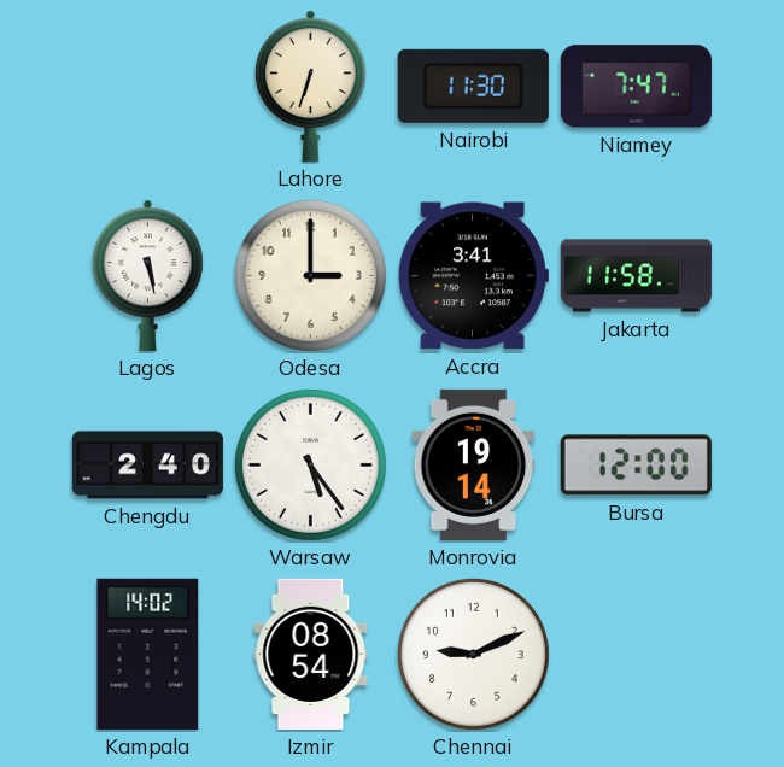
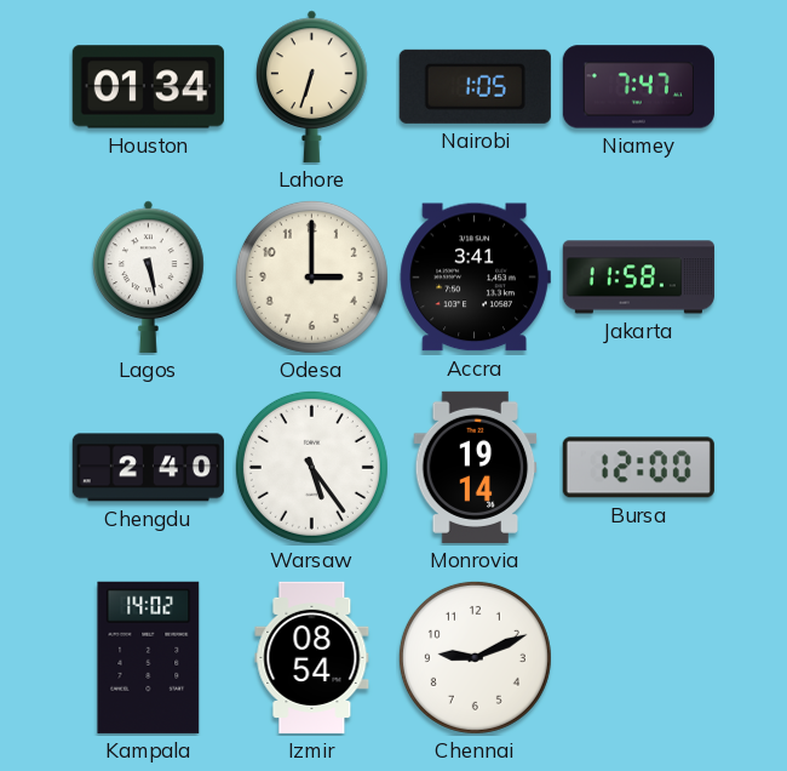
Houston: none -> 01:34
Nairobi: 11:30 -> 1:05
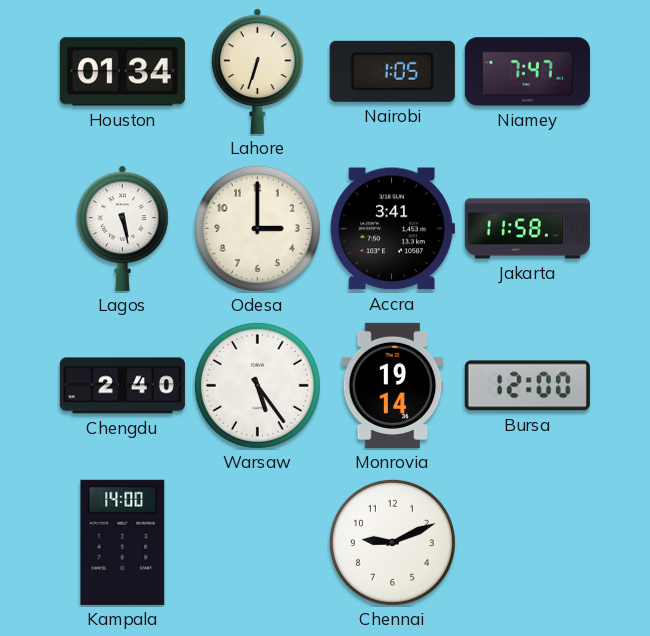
Kampala: 14:02 -> 14:00
Izmir: 08:54 -> none
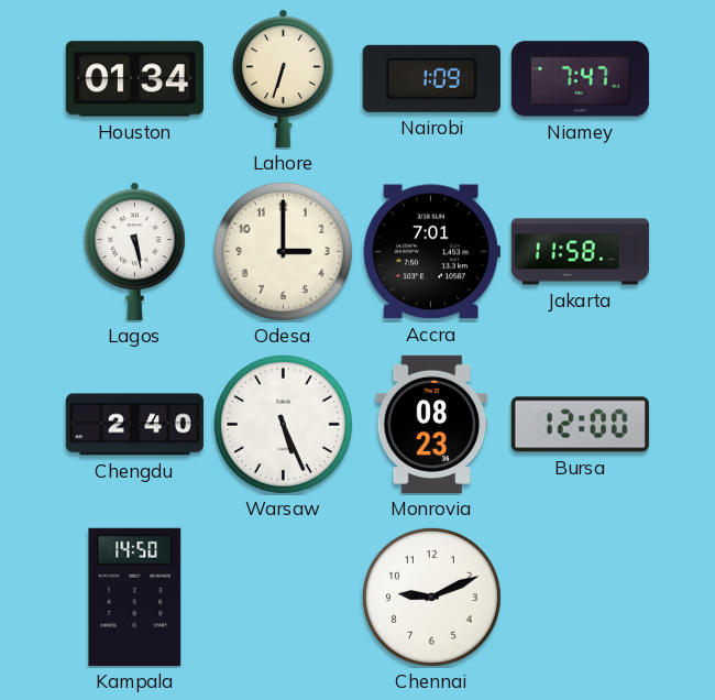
Nairobi: 1:05 -> 1:09
Accra: 3:41 -> 7:01
Warsaw: 5:24 -> 5:26
Monrovia: 19:14 -> 08:23
Kampala: 14:00 -> 14:50
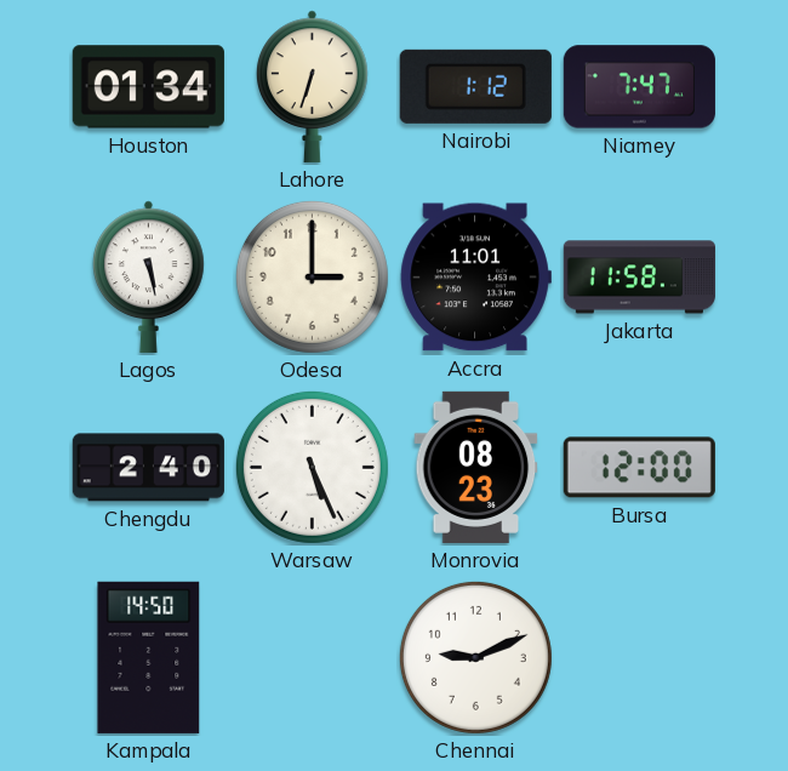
Nairobi: 1:09 -> 1:12
Accra: 7:01 -> 11:01
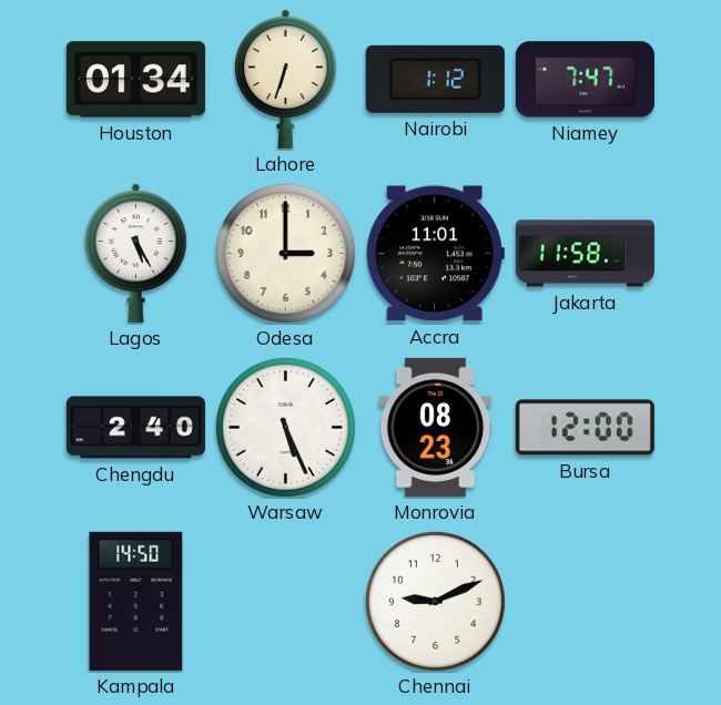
Lagos: 5:28 -> 5:25
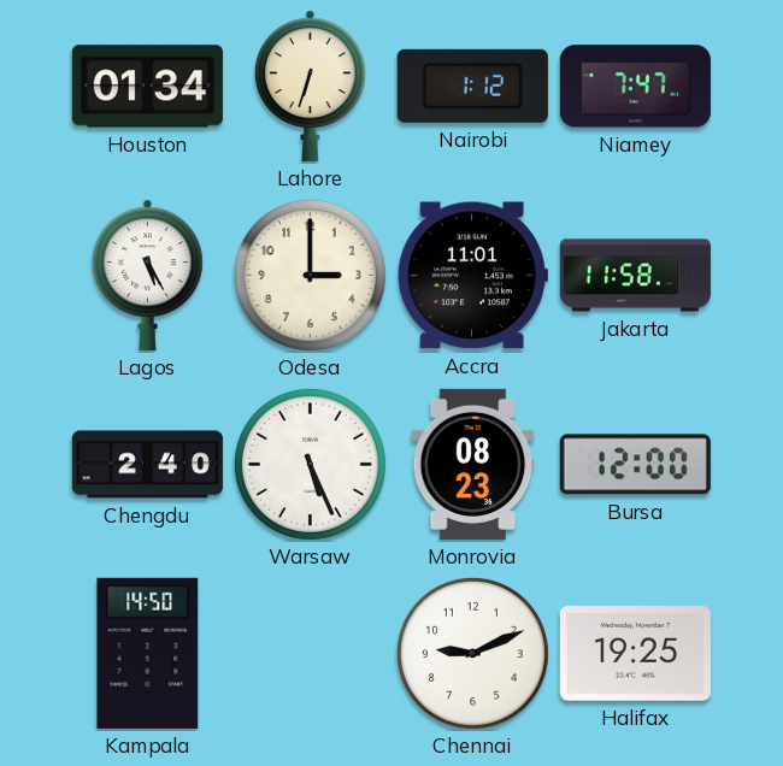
Halifax: none -> 19:25
